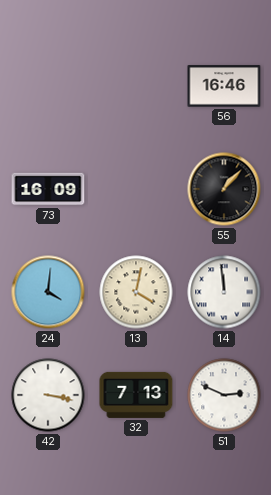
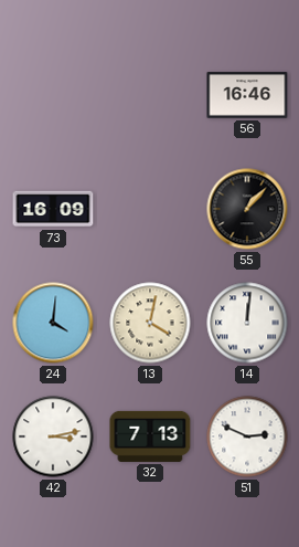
14: 11:59 -> 12:01
42: 3:17 -> 3:13
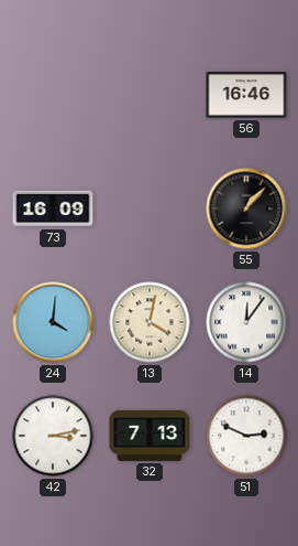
14: 12:01 -> 12:06
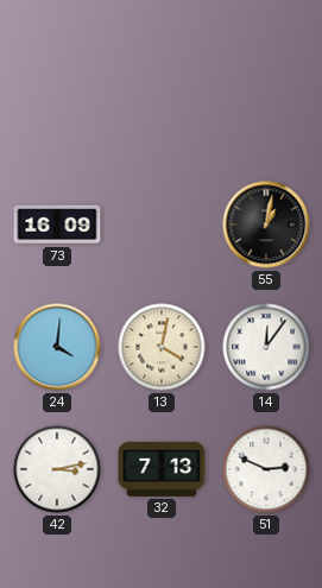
56: 16:46 -> none
55: 1:07 -> 1:02
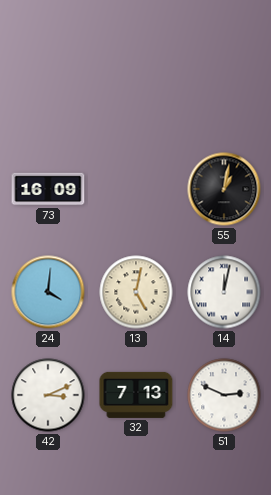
13: 4:02 -> 5:02
14: 12:06 -> 12:02
42: 3:13 -> 3:11
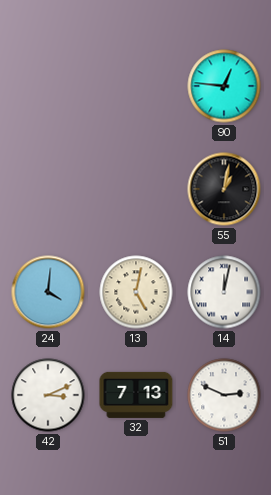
90: none -> 12:46
73: 16:09 -> none
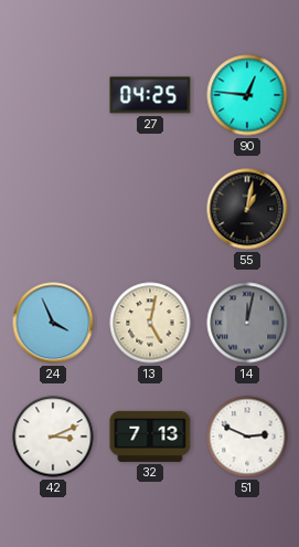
27: none -> 04:25
24: 4:01 -> 3:56
14 dial: white -> grey
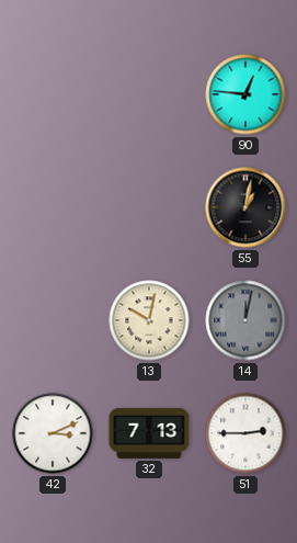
27: 04:25 -> none
24: 3:56 -> none
13: 5:02 -> 10:02
51: 2:49 -> 2:45
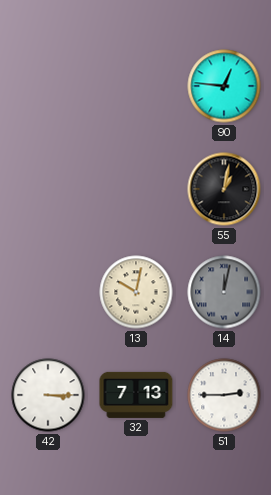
42: 3:11 -> 3:15
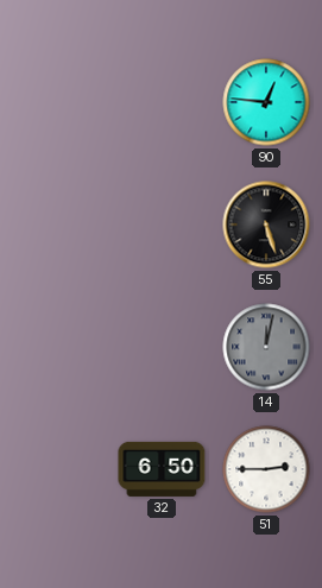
55: 1:02 -> 5:27
13: 10:02 -> none
42: 3:15 -> none
32: 7:13 -> 6:50
